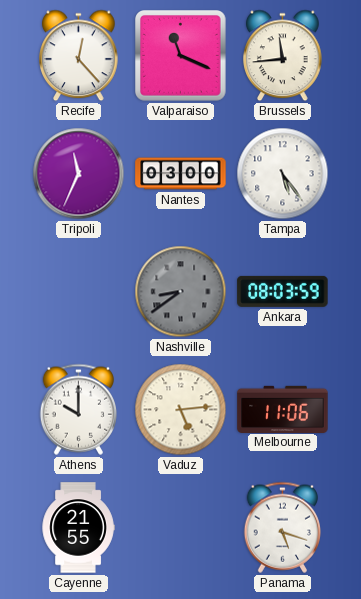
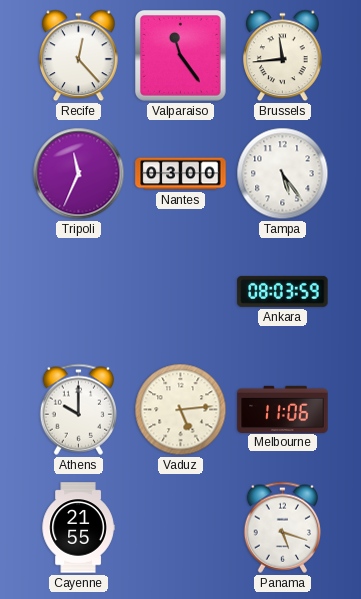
Valparaiso: 11:19 -> 11:24
Nashville: 8:39 -> none
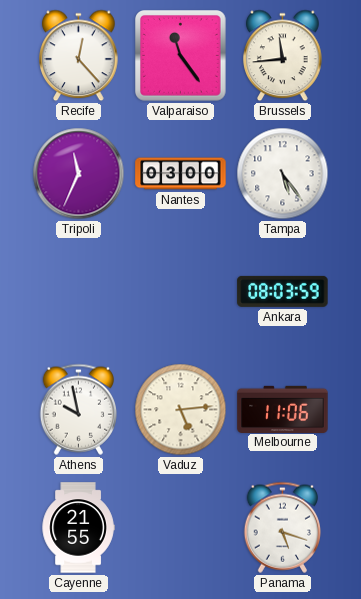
Athens: 10:00 -> 9:58
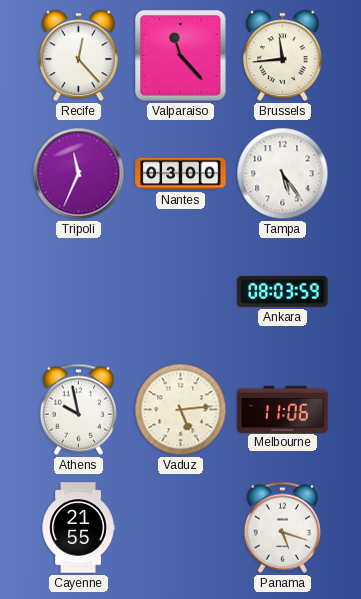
Valparaiso: 11:24 -> 11:23
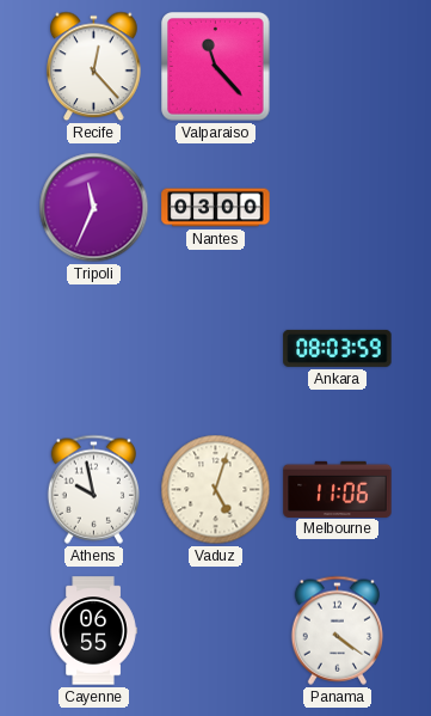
Brussels: 11:44 -> none
Tampa: 5:24 -> none
Vaduz: 5:14 -> 5:03
Cayenne: 21:55 -> 06:55
Panama: 5:18 -> 4:21
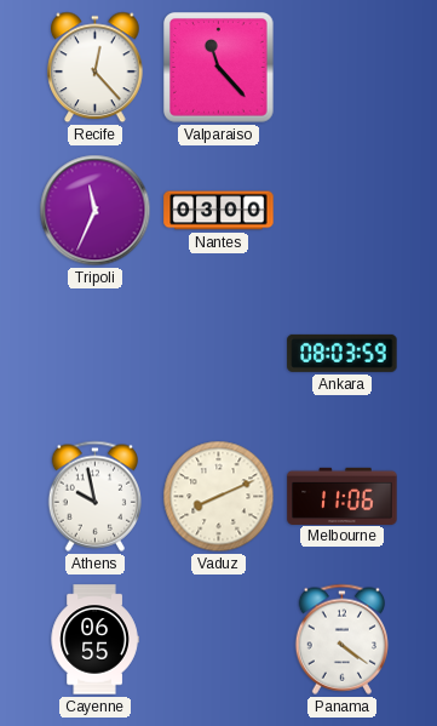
Vaduz: 5:03 -> 8:11
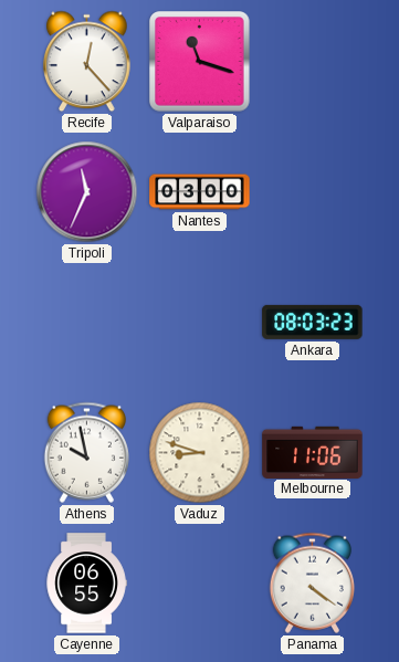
Valparaiso: 11:23 -> 11:18
Ankara: 08:03:59 -> 08:03:23
Vaduz: 8:11 -> 8:48
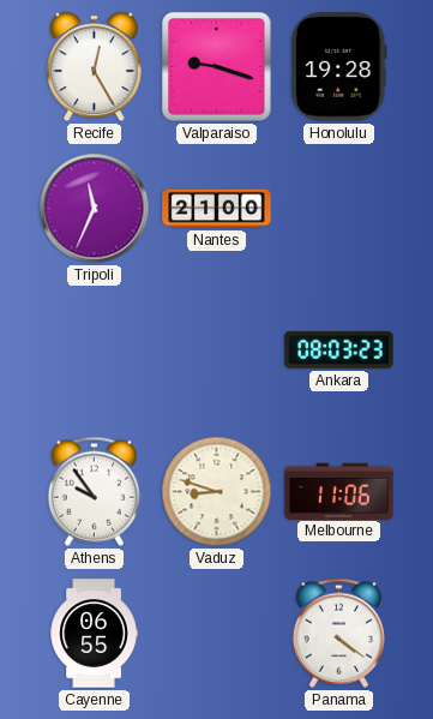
Recife: 12:23 -> 12:25
Valparaiso: 11:18 -> 9:18
Honolulu: none -> 19:28
Nantes: 03:00 -> 21:00
Athens: 9:58 -> 9:54
